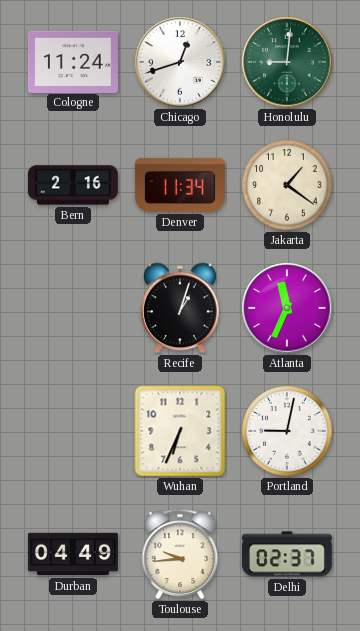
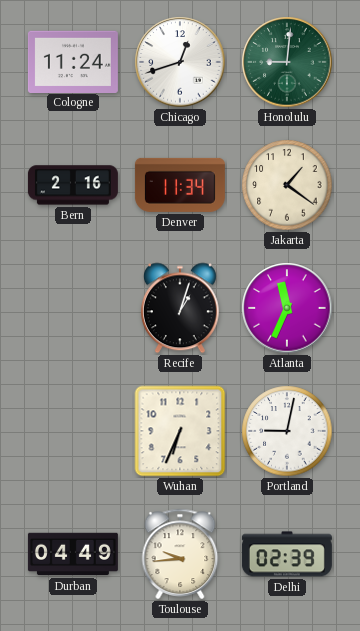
Delhi: 02:37 -> 02:39
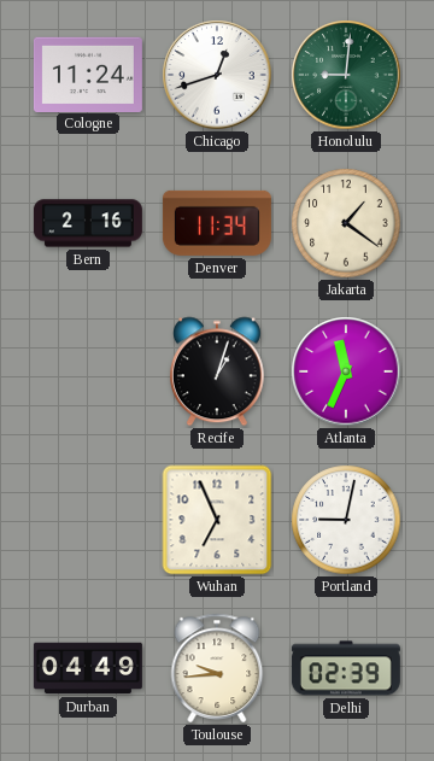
Wuhan: 6:34 -> 6:56
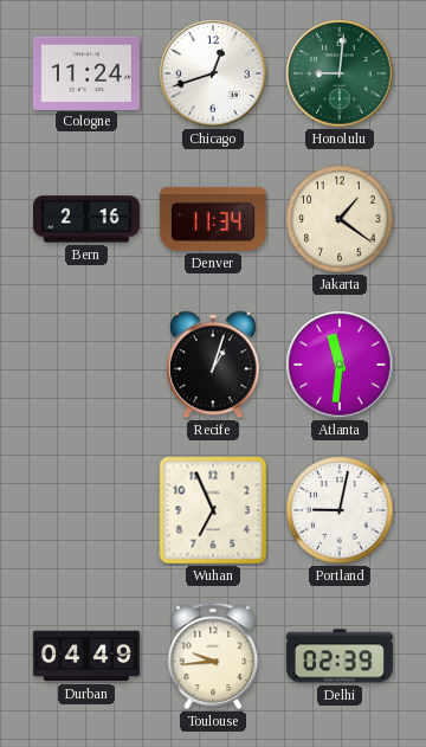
Atlanta: 11:34 -> 11:31
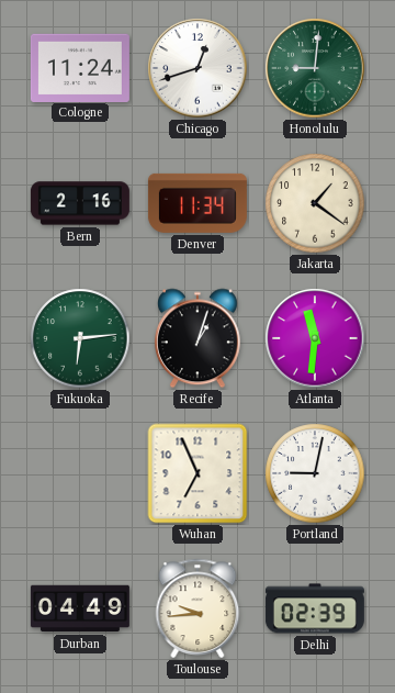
Fukuoka: none -> 6:14
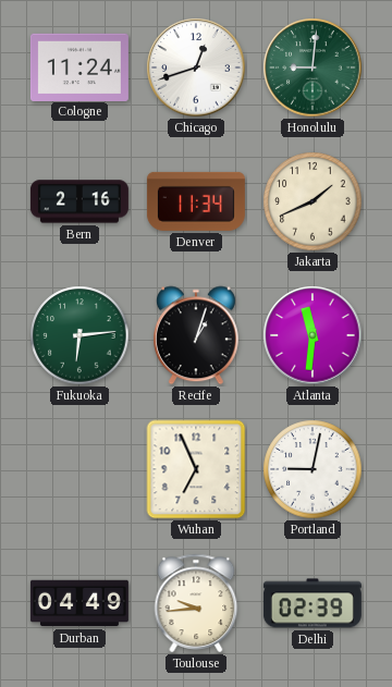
Jakarta: 1:21 -> 1:41
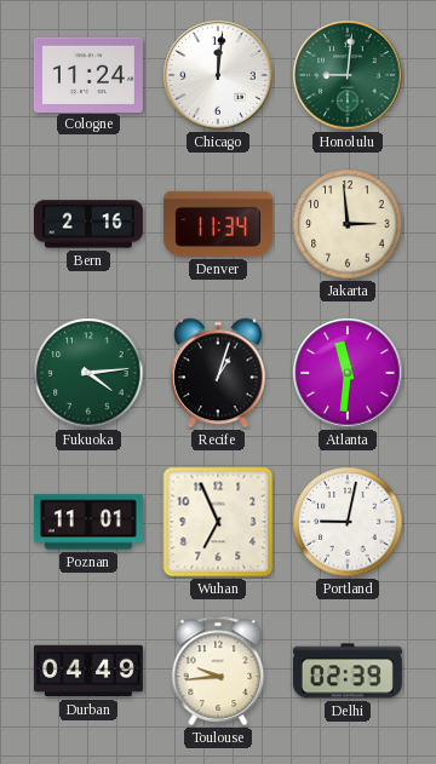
Chicago: 12:42 -> 12:01
Jakarta: 1:41 -> 2:59
Fukuoka: 6:14 -> 4:14
Poznan: none -> 11:01
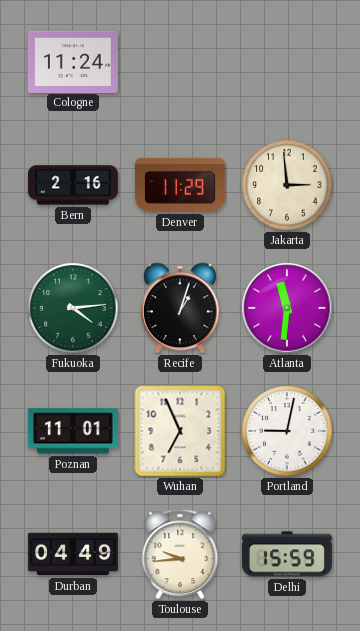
Chicago: 12:01 -> none
Honolulu: 9:01 -> none
Denver: 11:34 -> 11:29
Delhi: 02:39 -> 15:59
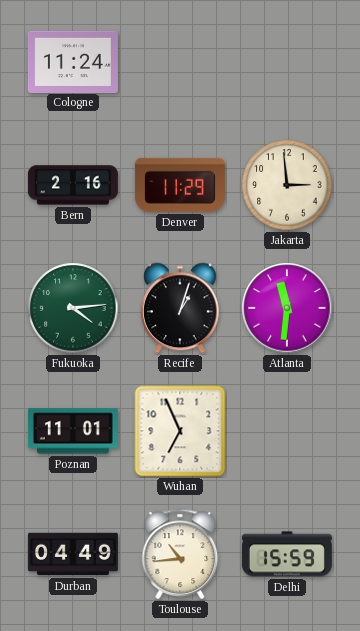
Portland: 9:02 -> none
Toulouse: 9:44 -> 10:44
